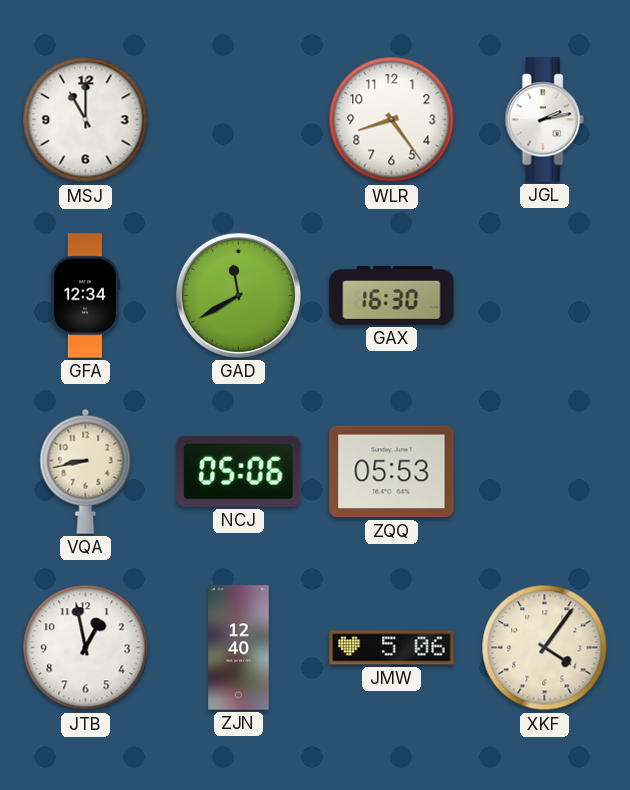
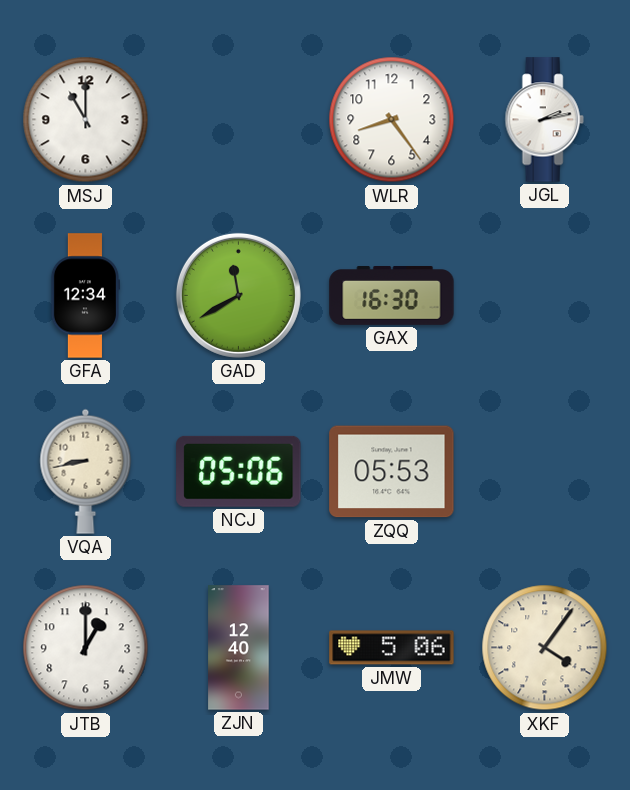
JTB: 12:58 -> 1:00
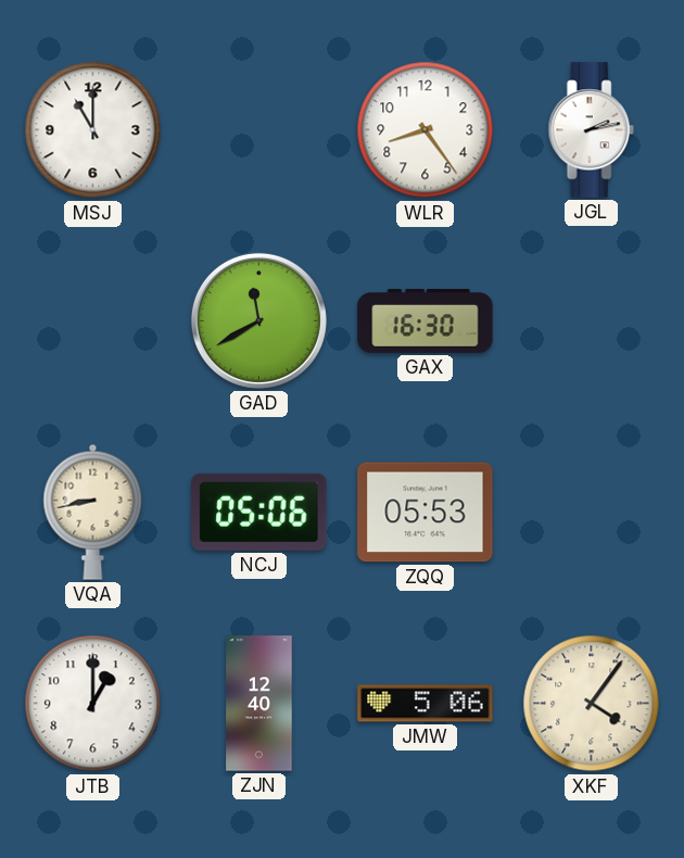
GFA: 12:34 -> none
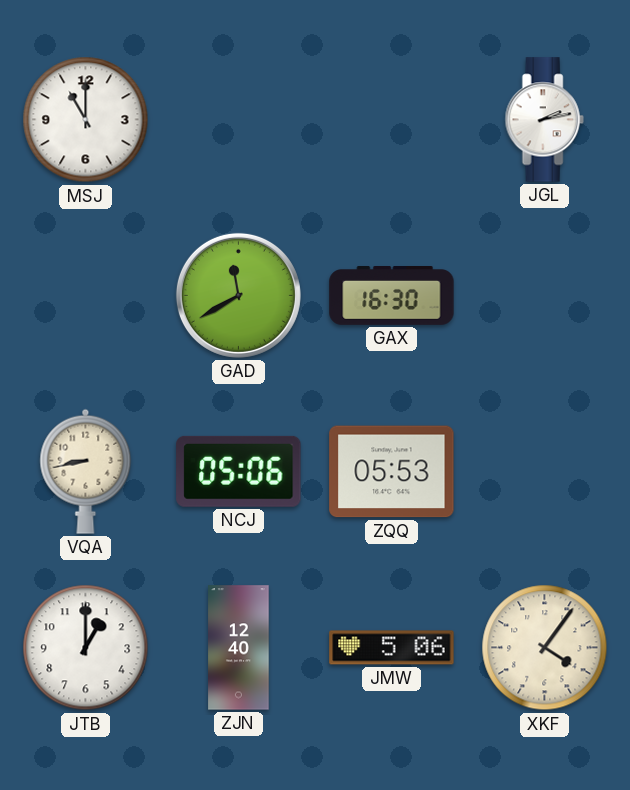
WLR: 8:24 -> none
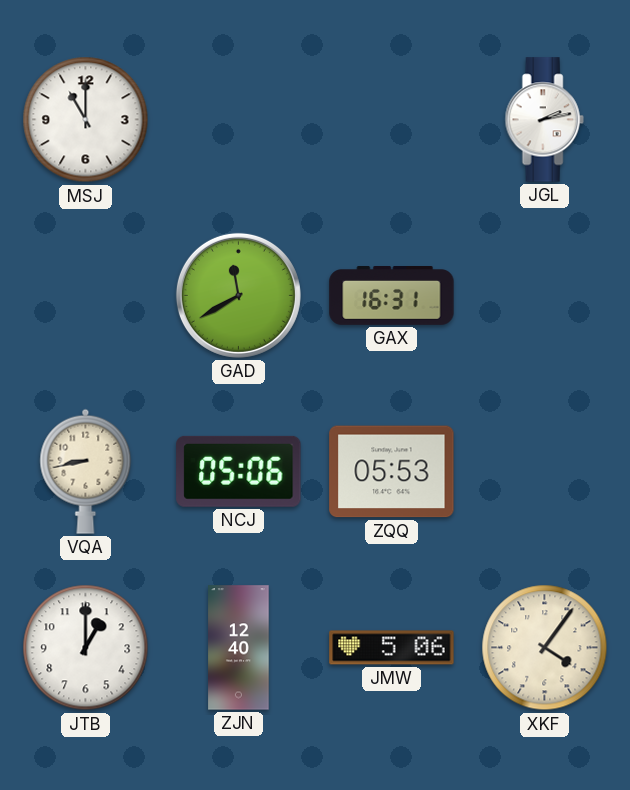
GAX: 16:30 -> 16:31
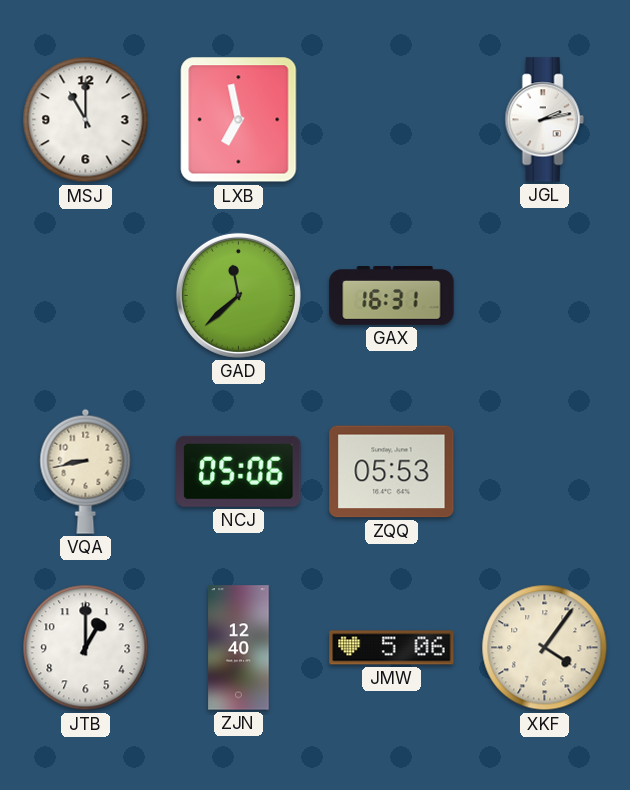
LXB: none -> 6:58
GAD: 11:40 -> 11:38
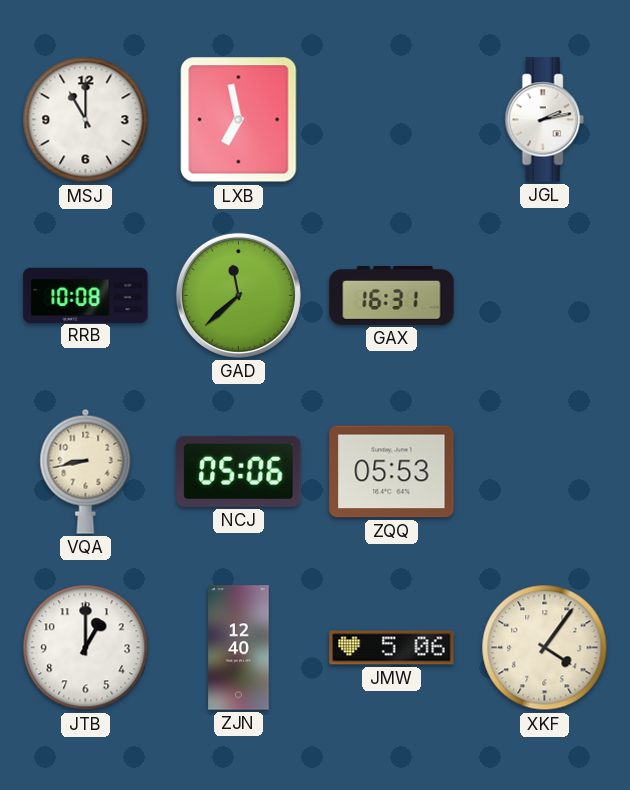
RRB: none -> 10:08
